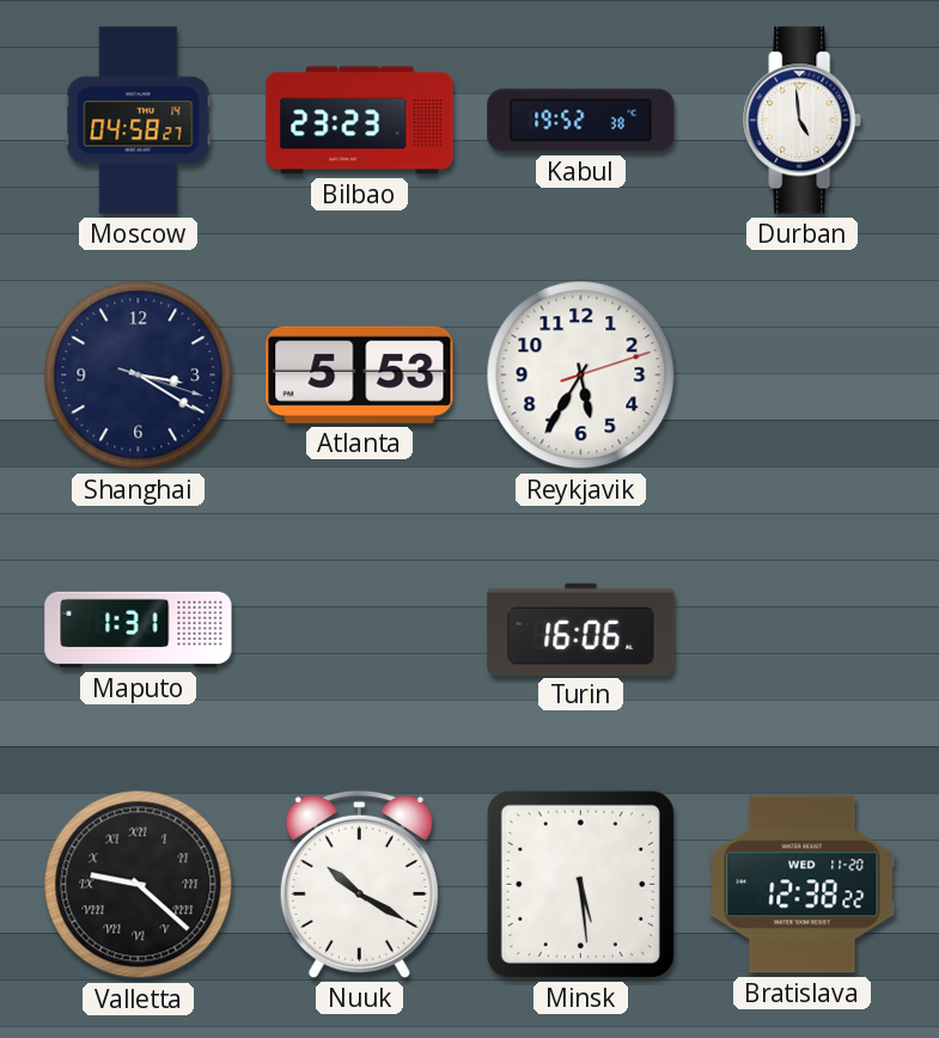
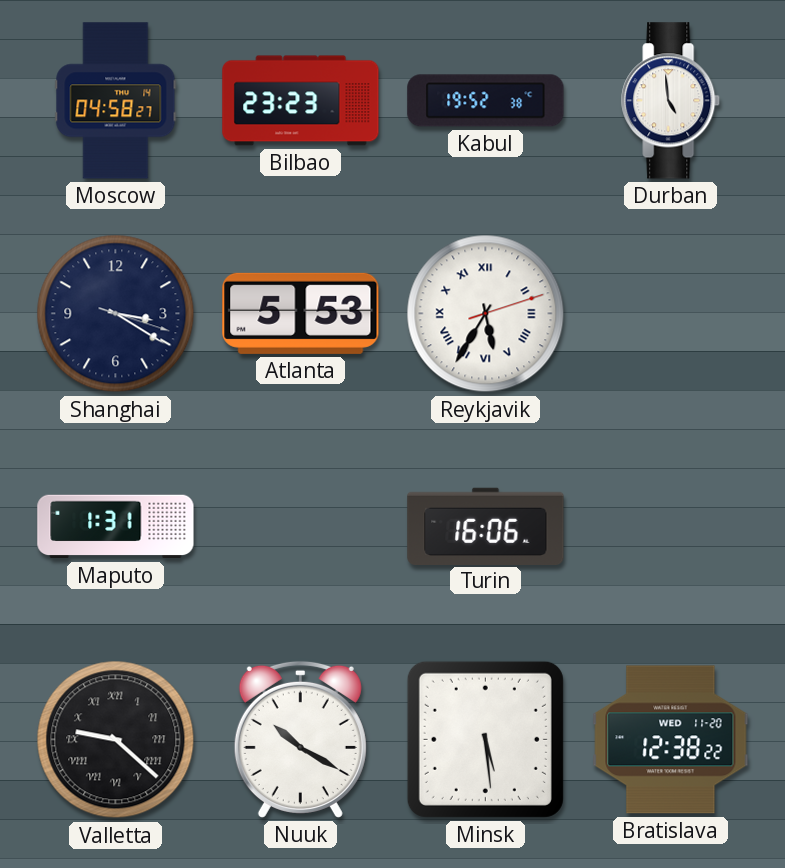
Reykjavik numerals: Arabic -> Roman
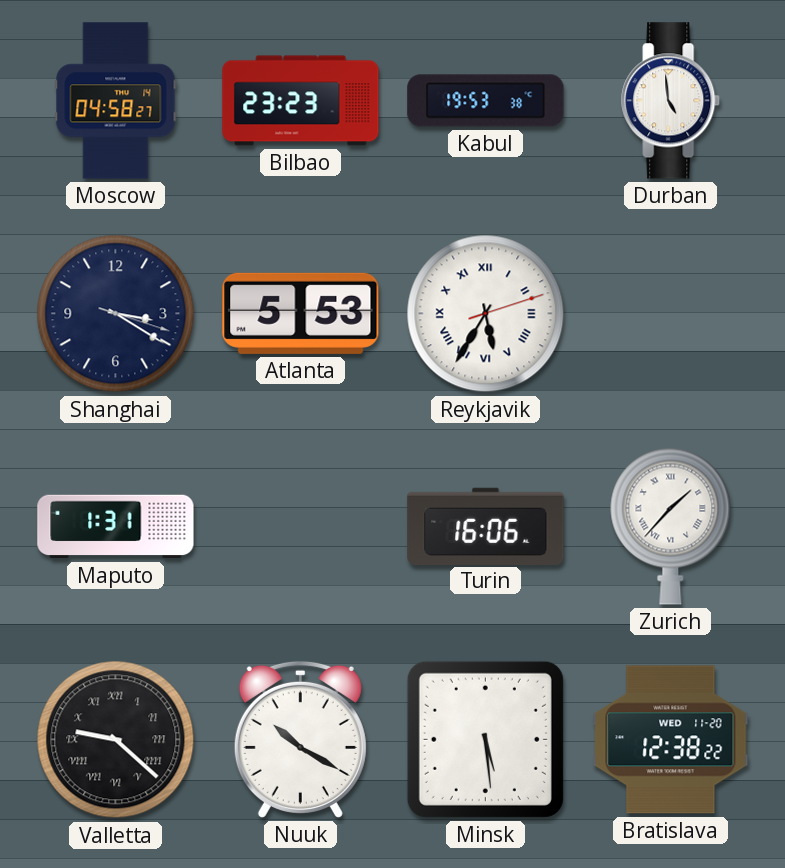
Kabul: 19:52 -> 19:53
Zurich: none -> 1:37
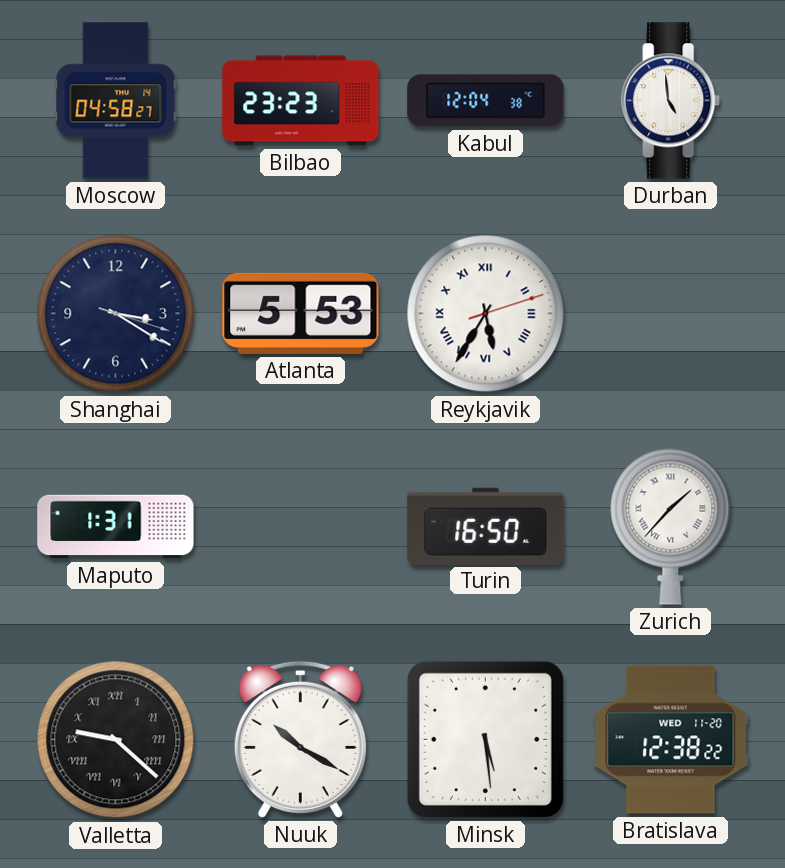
Kabul: 19:53 -> 12:04
Turin: 16:06 -> 16:50
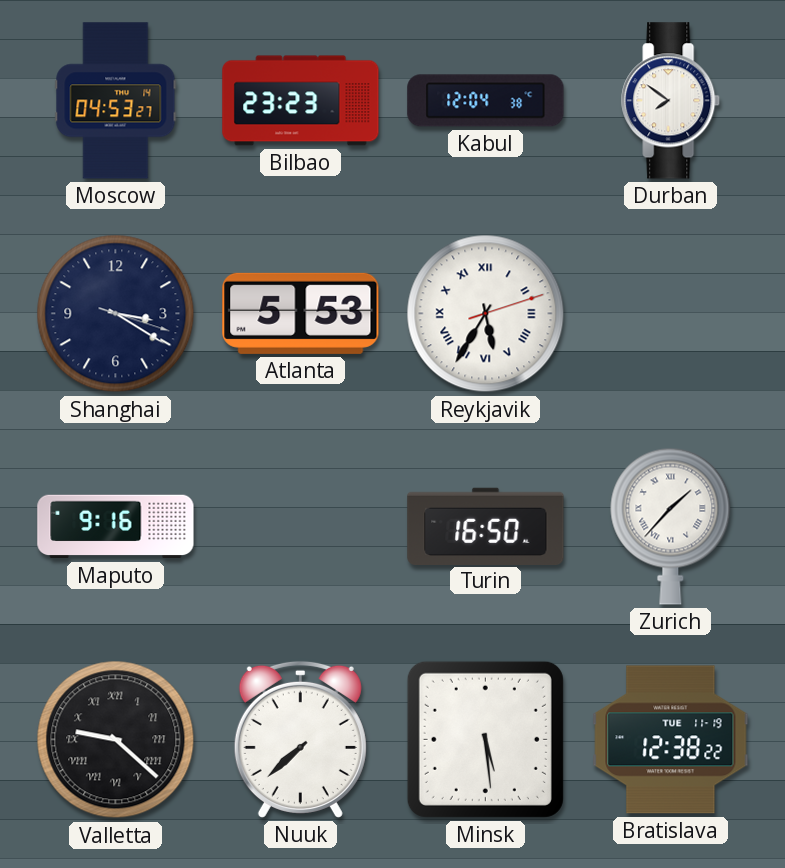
Moscow: 04:58 -> 04:53
Durban: 4:59 -> 7:51
Maputo: 1:31 -> 9:16
Nuuk: 10:20 -> 7:38
Bratislava date: WED 11-20 -> TUE 11-19
